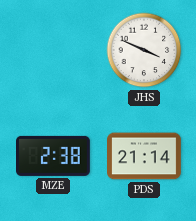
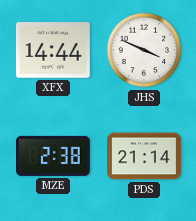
XFX: none -> 14:44
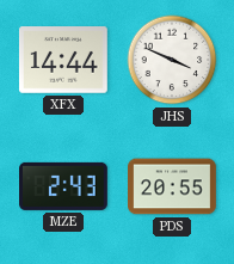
MZE: 2:38 -> 2:43
PDS: 21:14 -> 20:55
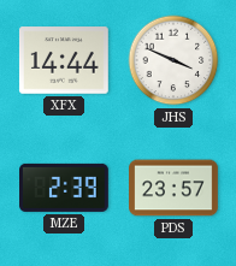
MZE: 2:43 -> 2:39
PDS: 20:55 -> 23:57
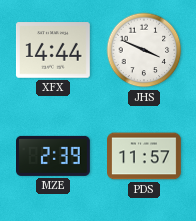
PDS: 23:57 -> 11:57
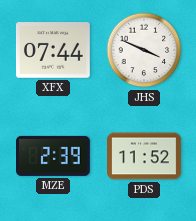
XFX: 14:44 -> 07:44
PDS: 11:57 -> 11:52
